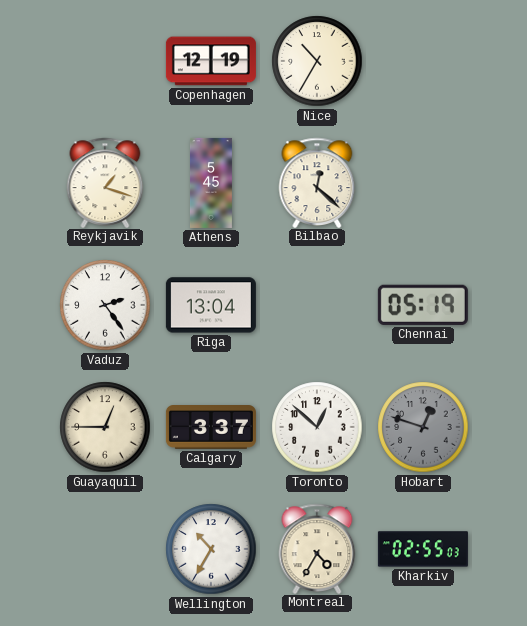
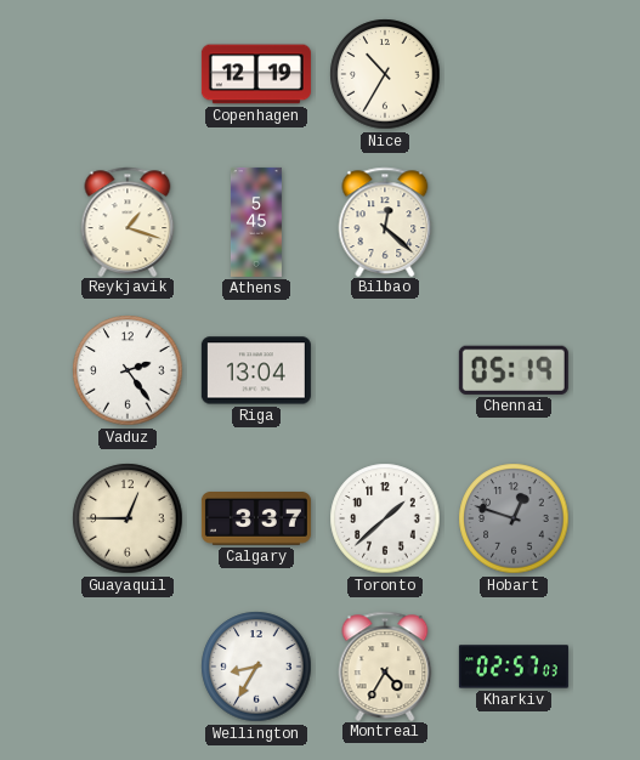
Toronto: 12:52 -> 1:38
Wellington: 10:35 -> 8:35
Kharkiv: 02:55 -> 02:57
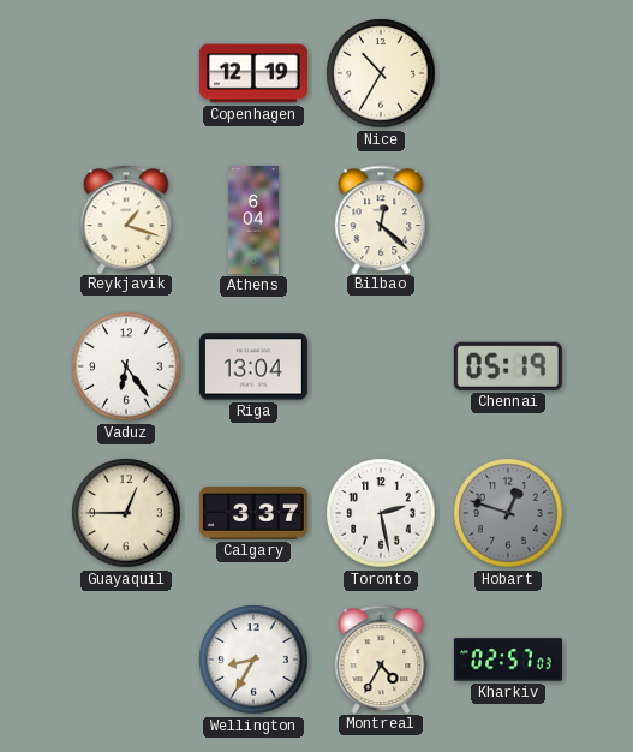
Athens: 5:45 -> 6:04
Vaduz: 2:24 -> 6:24
Toronto: 1:38 -> 2:28
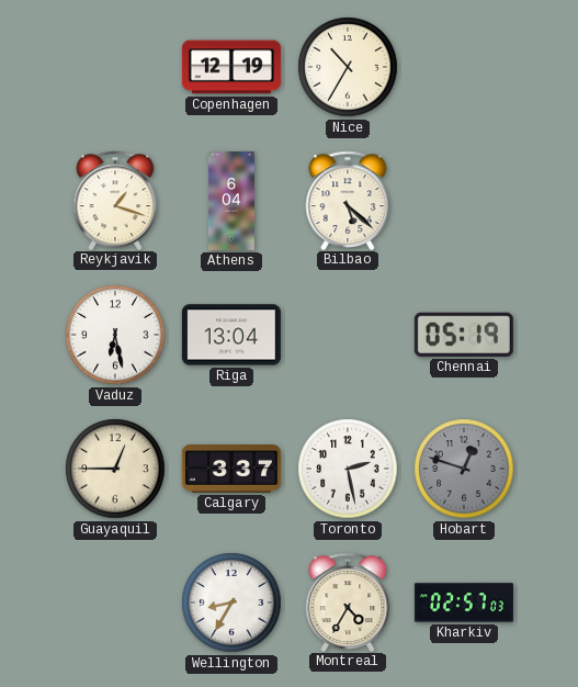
Bilbao: 12:22 -> 5:22
Vaduz: 6:24 -> 6:28
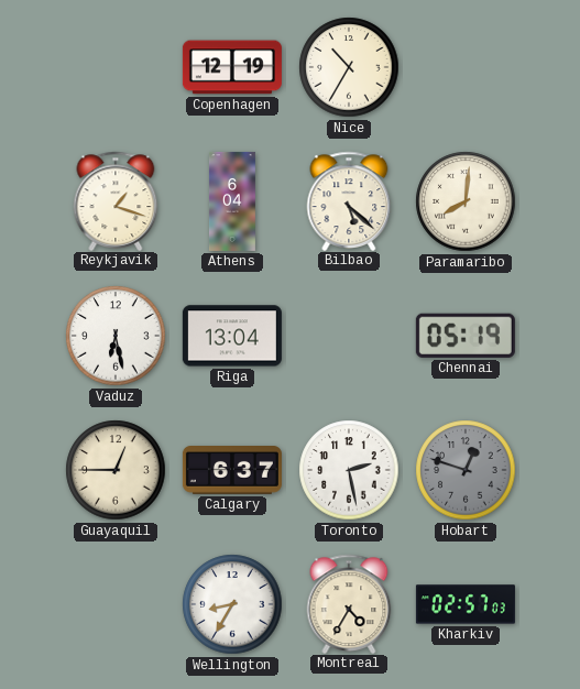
Paramaribo: none -> 8:01
Calgary: 3:37 -> 6:37
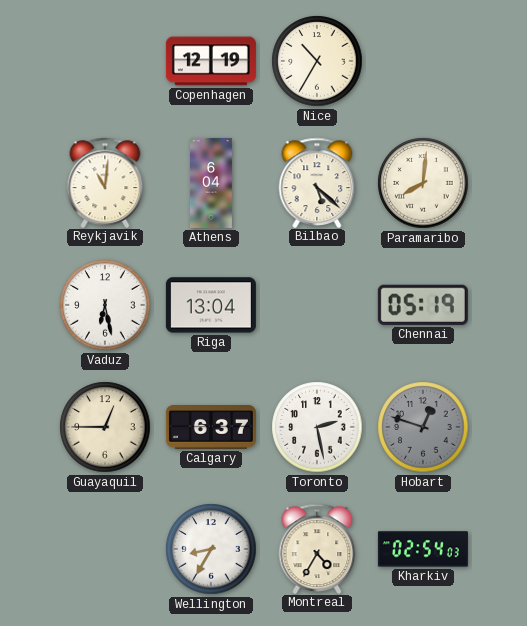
Reykjavik: 1:18 -> 11:01
Kharkiv: 02:57 -> 02:54
